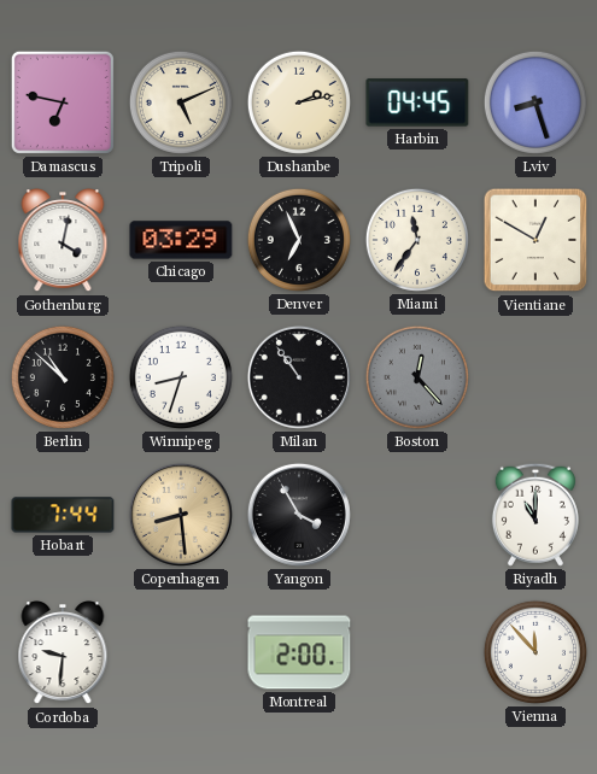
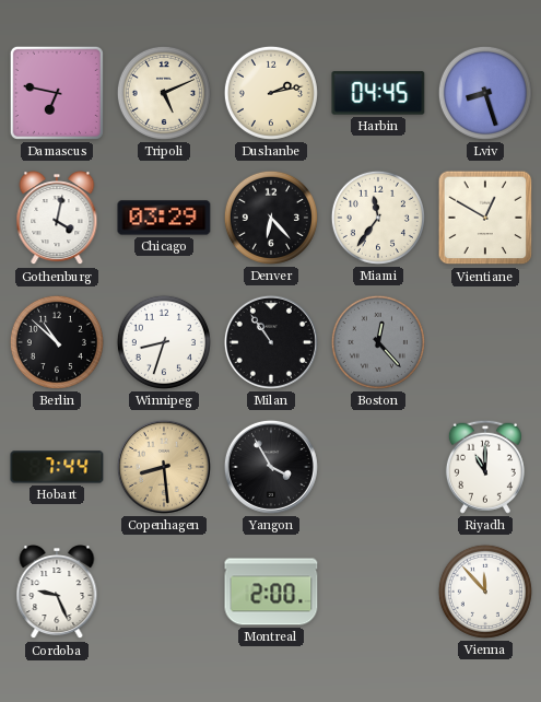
Denver: 6:56 -> 6:23
Cordoba: 9:31 -> 9:26
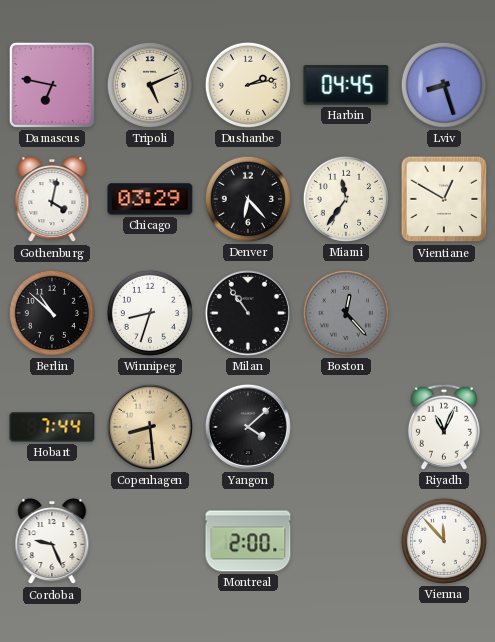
Yangon: 3:55 -> 4:08
Riyadh: 11:00 -> 11:04
